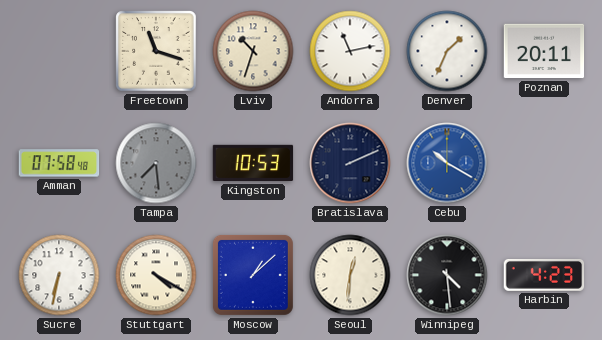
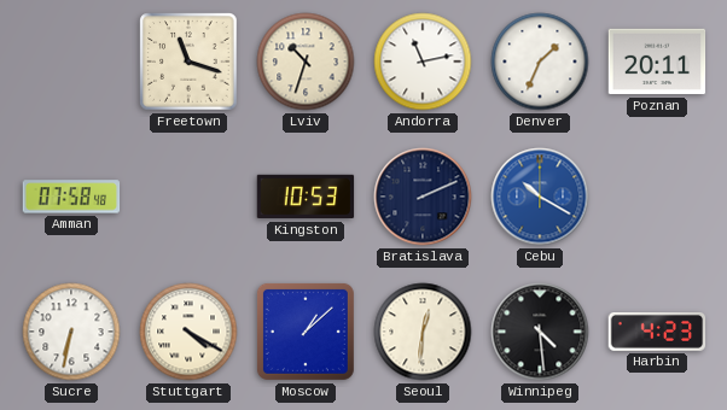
Tampa: 7:29 -> none
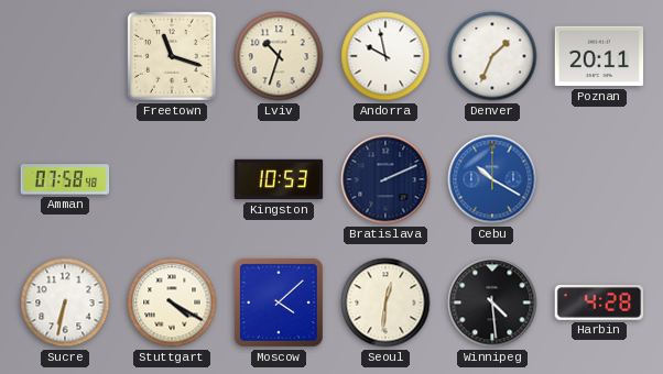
Andorra: 11:13 -> 9:58
Moscow: 1:08 -> 4:08
Harbin: 4:23 -> 4:28
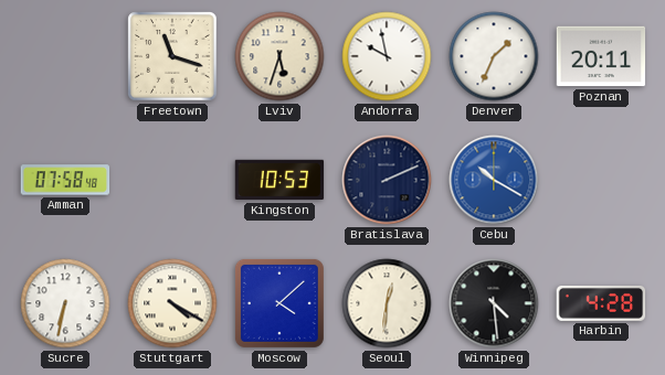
Lviv: 10:33 -> 5:33
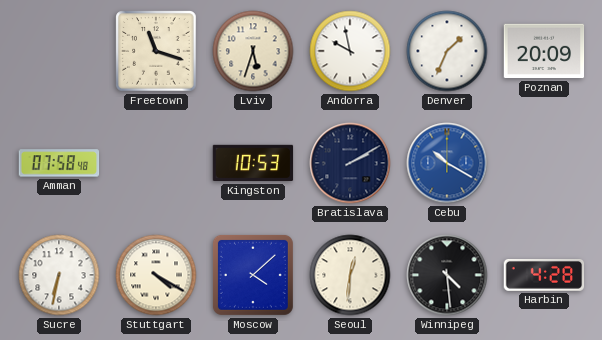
Poznan: 20:11 -> 20:09
Bratislava: 2:11 -> 2:10
